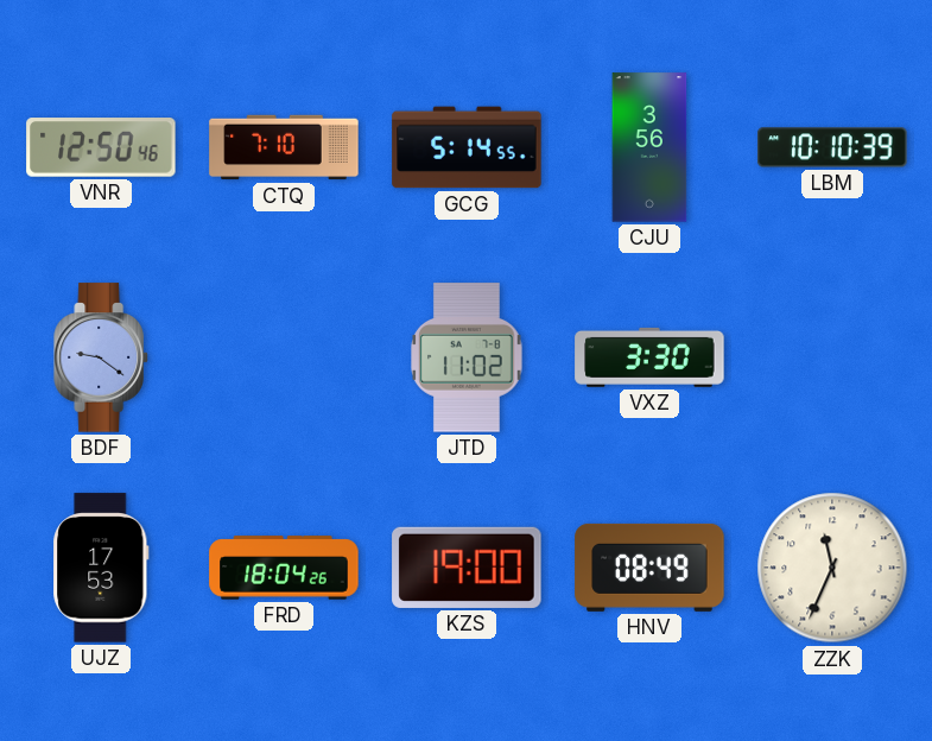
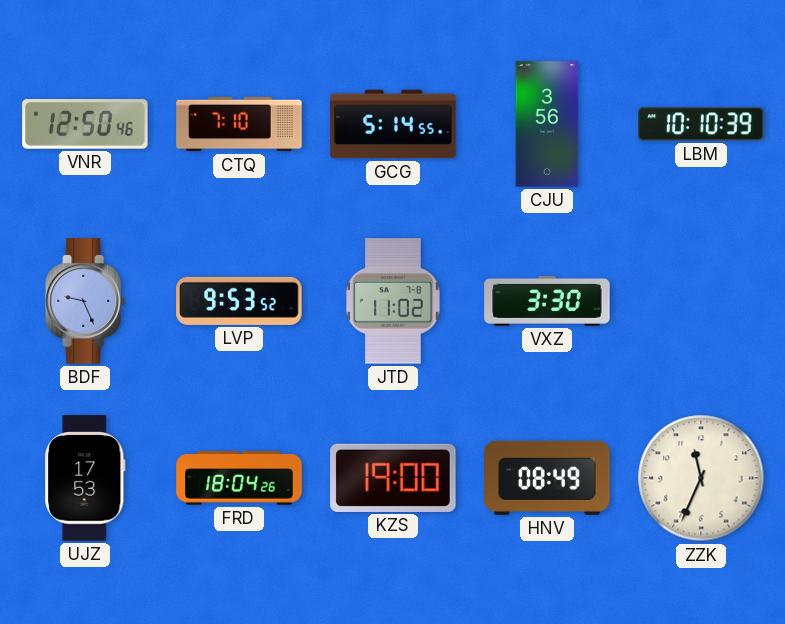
BDF: 9:21 -> 9:26
LVP: none -> 9:53
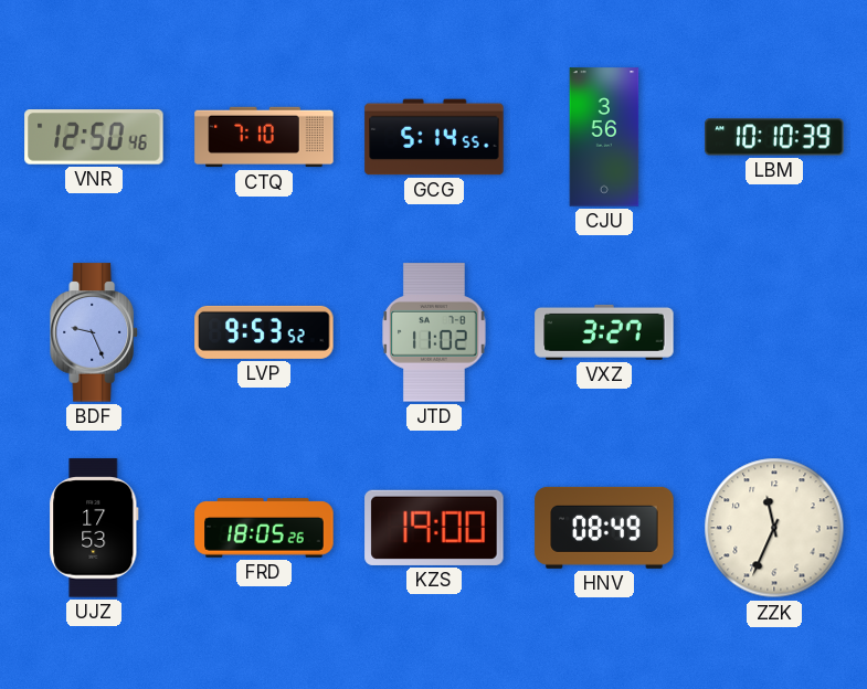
VXZ: 3:30 -> 3:27
FRD: 18:04 -> 18:05
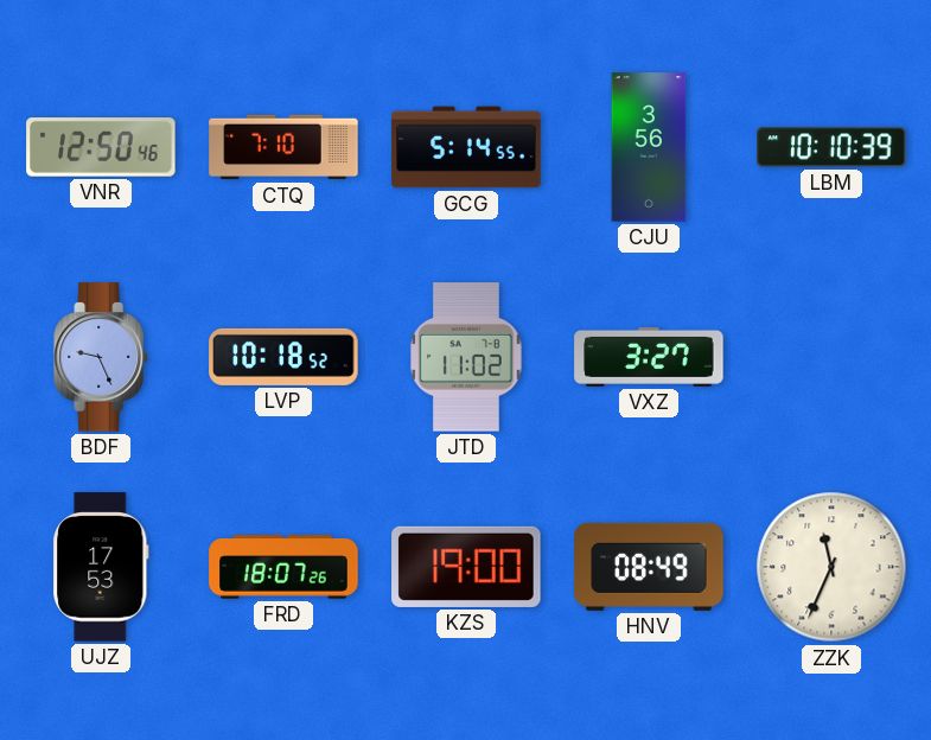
LVP: 9:53 -> 10:18
FRD: 18:05 -> 18:07
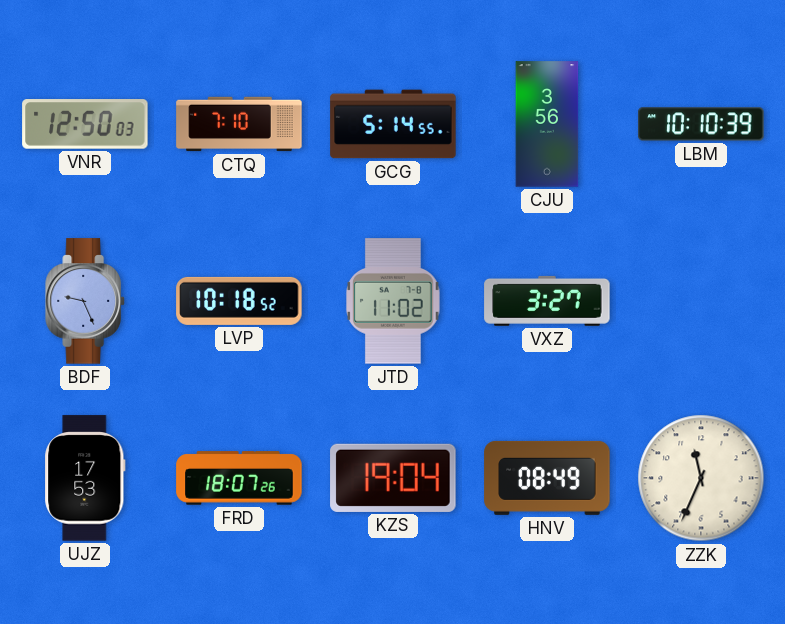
VNR: 12:50:46 -> 12:50:03
KZS: 19:00 -> 19:04
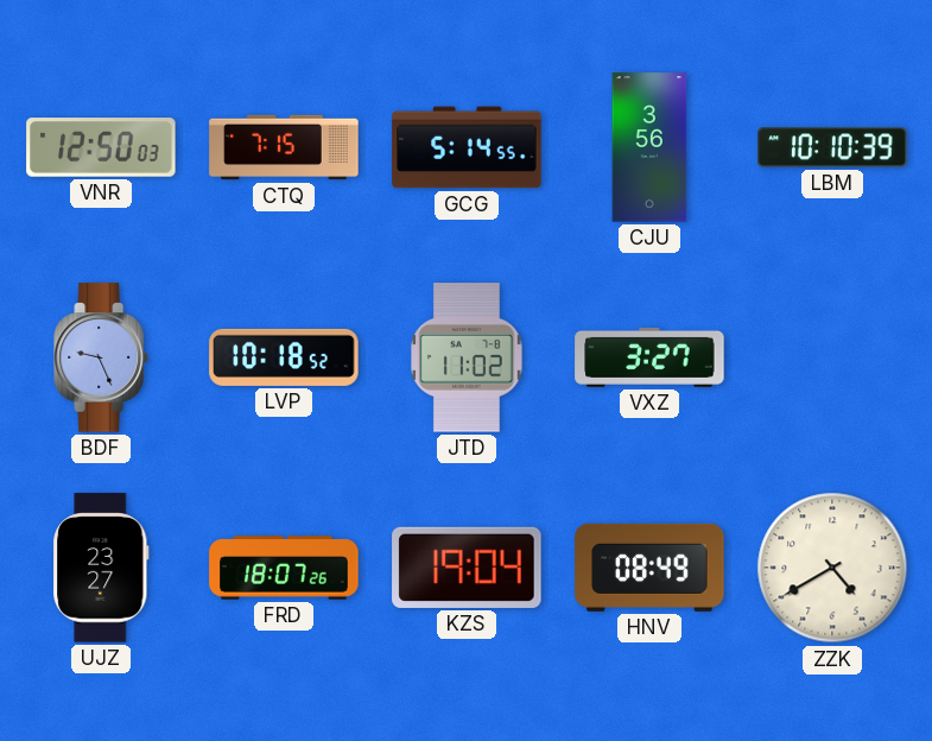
CTQ: 7:10 -> 7:15
UJZ: 17:53 -> 23:27
ZZK: 11:34 -> 4:40
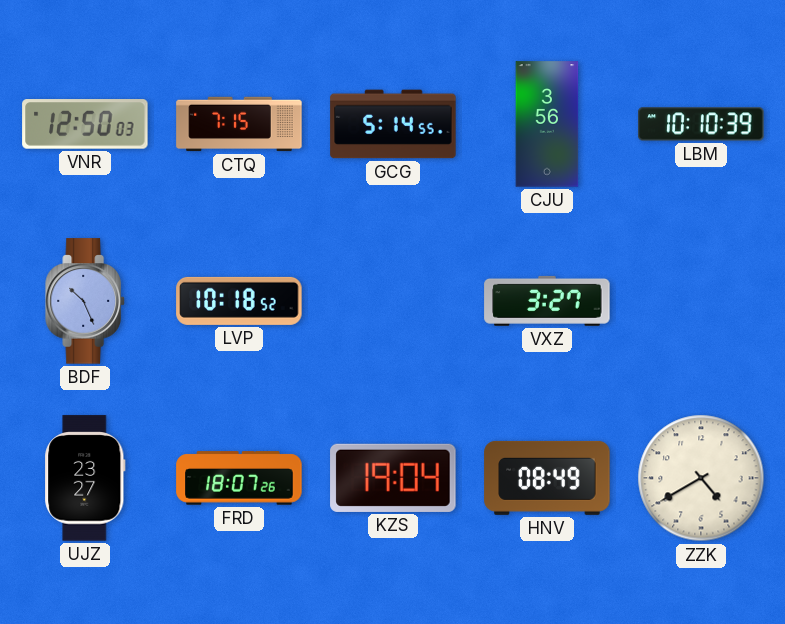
BDF: 9:26 -> 10:26
JTD: 11:02 -> none
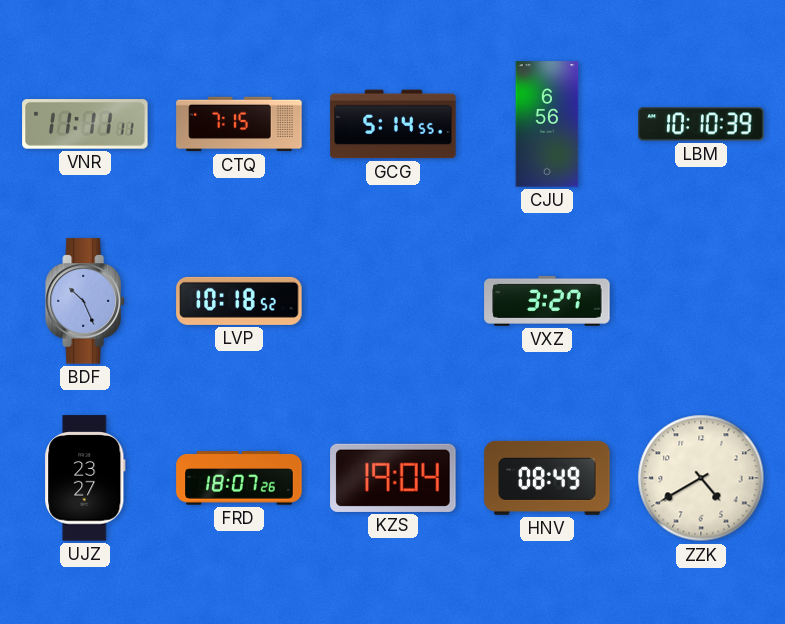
VNR: 12:50 -> 11:11
CJU: 3:56 -> 6:56
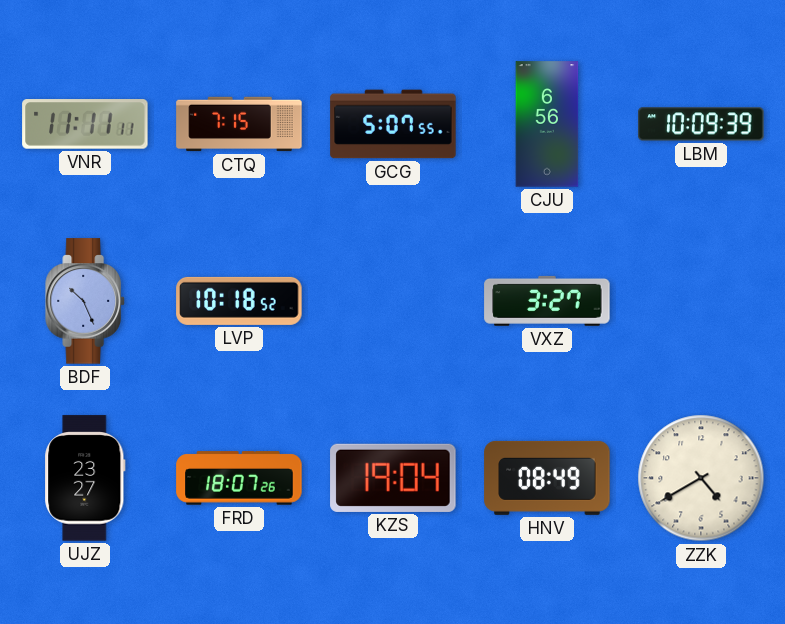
GCG: 5:14 -> 5:07
LBM: 10:10 -> 10:09
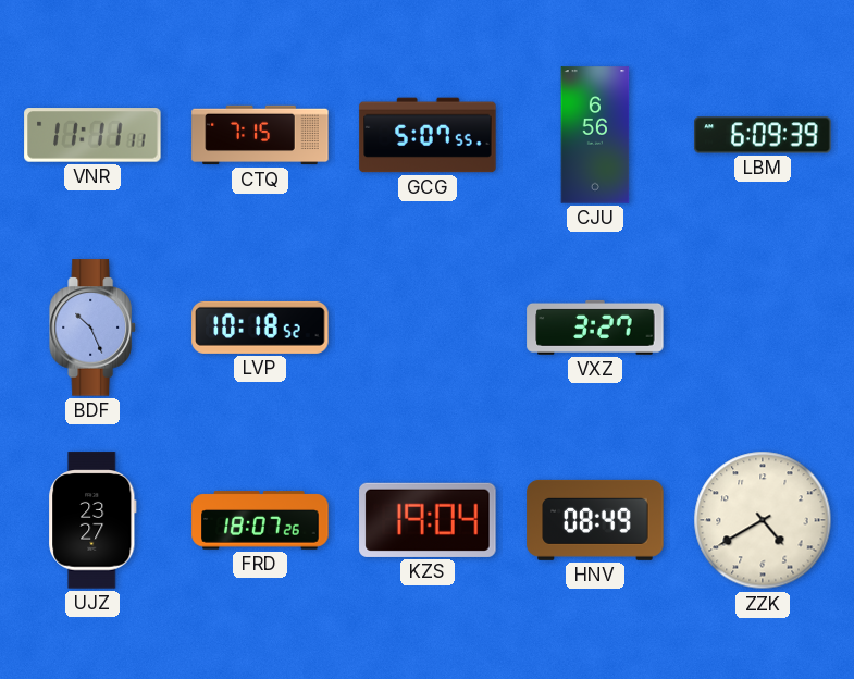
LBM: 10:09 -> 6:09
